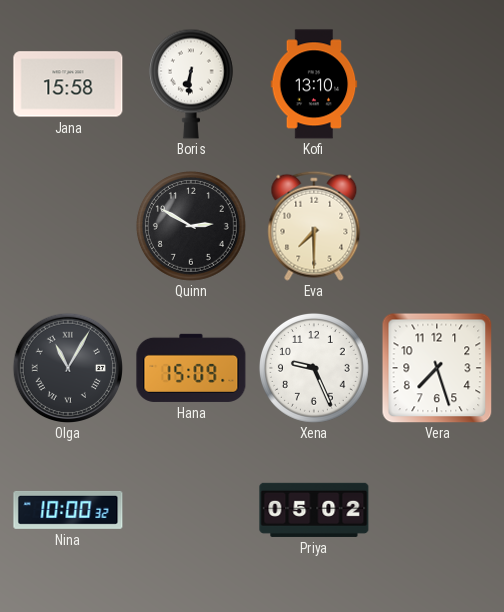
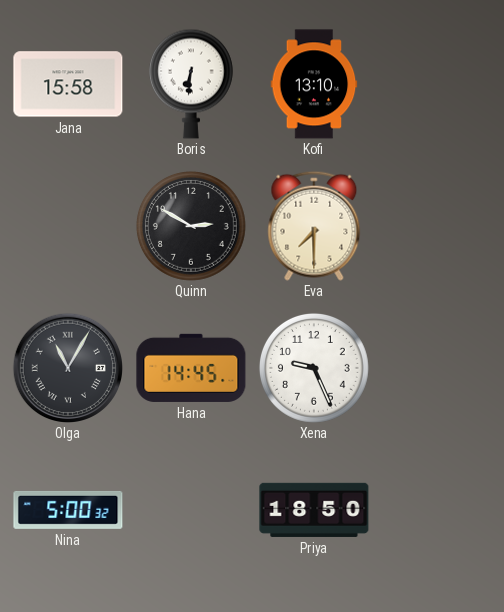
Hana: 15:09 -> 14:45
Vera: 7:27 -> none
Nina: 10:00 -> 5:00
Priya: 05:02 -> 18:50
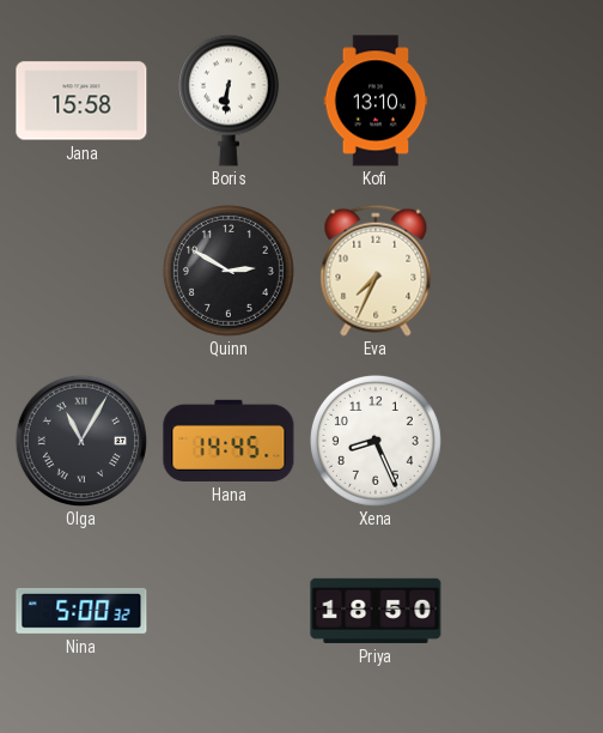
Eva: 7:30 -> 7:34
Xena: 9:26 -> 8:26
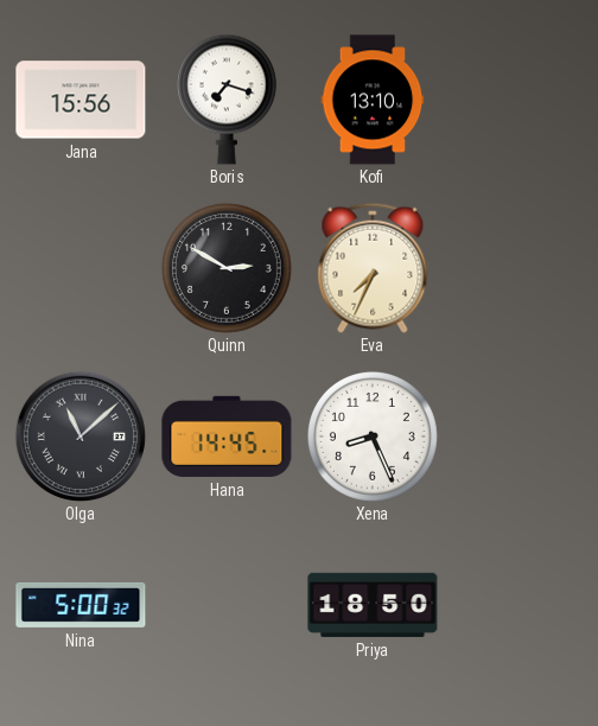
Jana: 15:58 -> 15:56
Boris: 6:31 -> 7:18
Olga: 11:05 -> 11:08
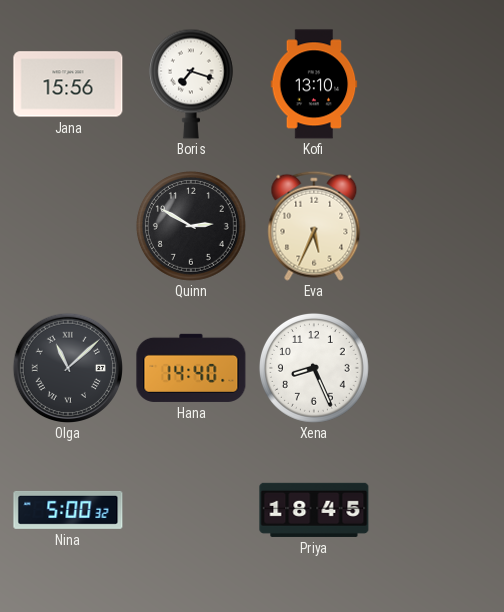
Eva: 7:34 -> 5:34
Hana: 14:45 -> 14:40
Priya: 18:50 -> 18:45
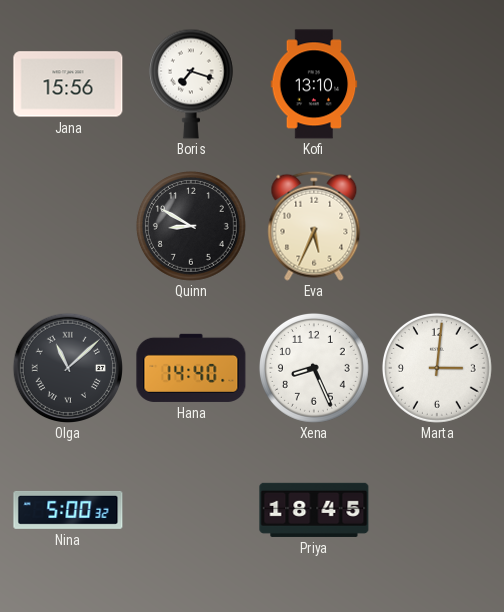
Quinn: 2:50 -> 8:50
Marta: none -> 3:01
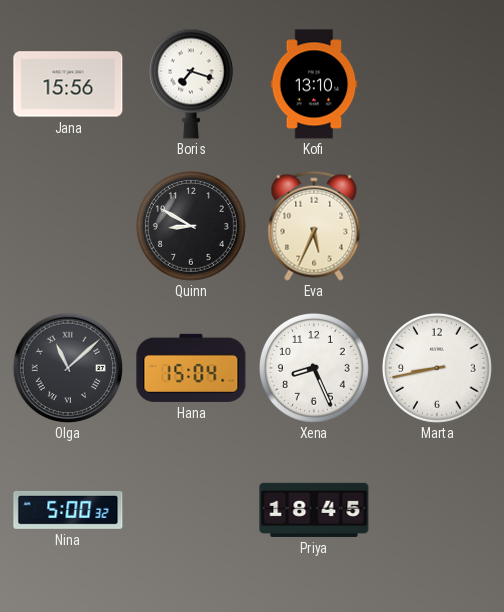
Hana: 14:40 -> 15:04
Marta: 3:01 -> 8:43
